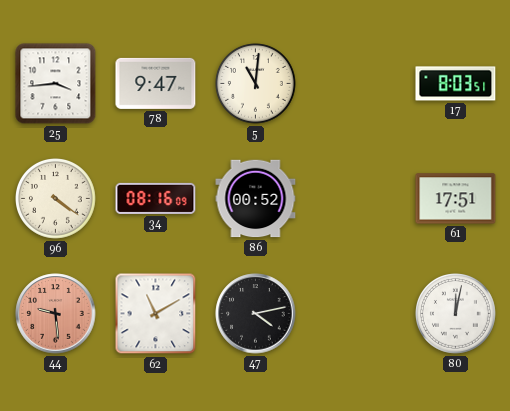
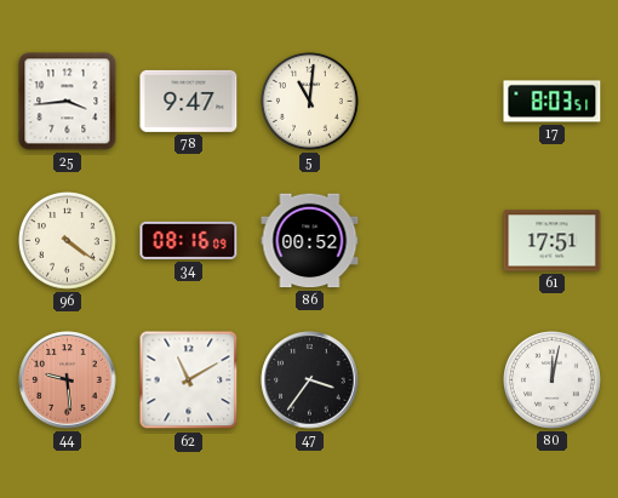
47: 4:13 -> 3:36
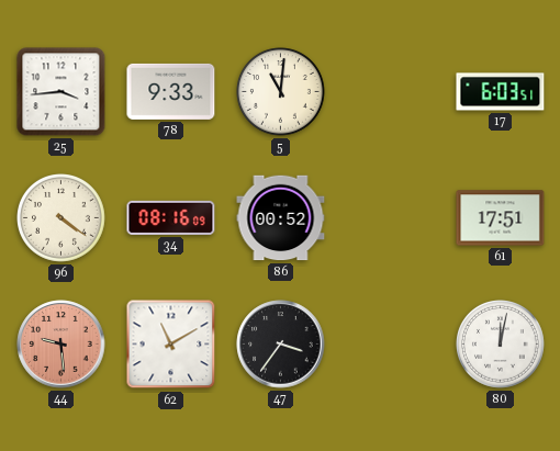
78: 9:47 -> 9:33
17: 8:03 -> 6:03
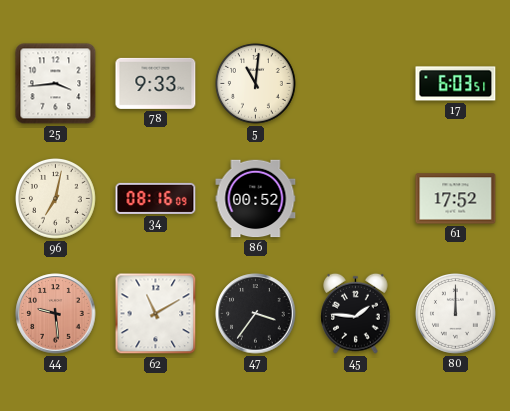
96: 4:21 -> 7:02
61: 17:51 -> 17:52
45: none -> 1:46
80: 12:02 -> 12:00
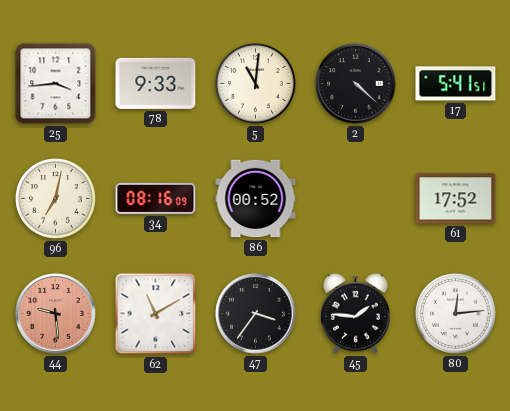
2: none -> 4:22
17: 6:03 -> 5:41
80: 12:00 -> 12:14
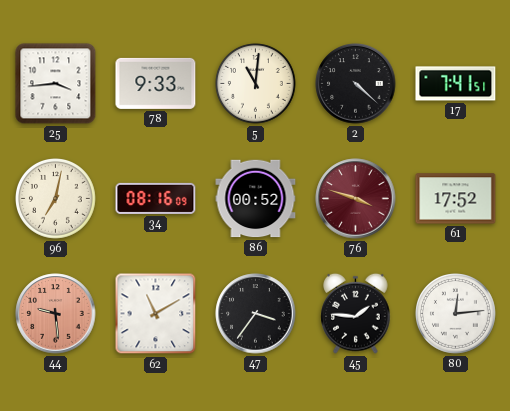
17: 5:41 -> 7:41
76: none -> 3:48
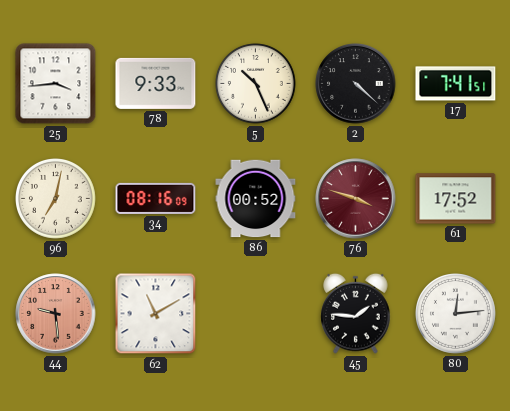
5: 11:01 -> 10:26
47: 3:36 -> none
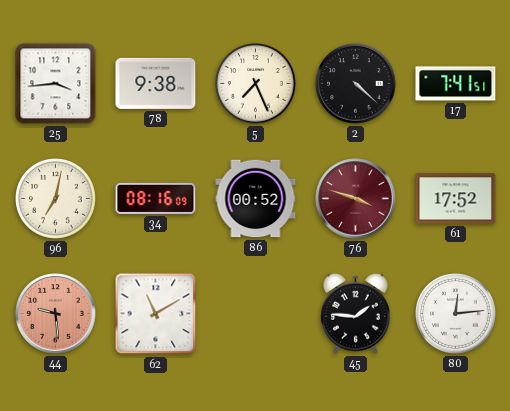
78: 9:33 -> 9:38
5: 10:26 -> 7:26
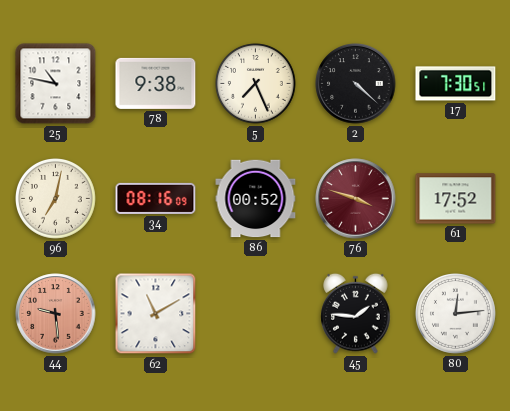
25: 3:44 -> 10:47
17: 7:41 -> 7:30
